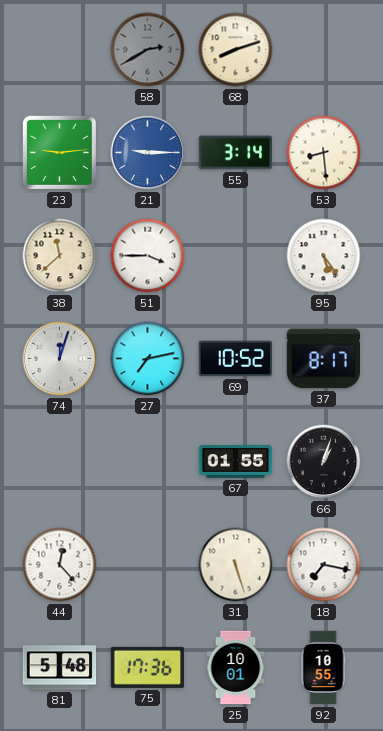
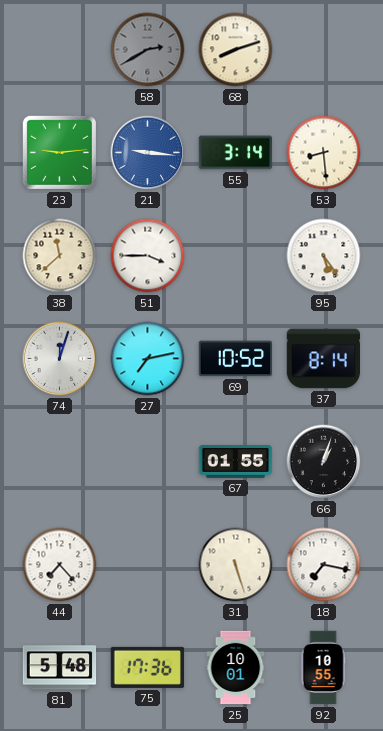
21: 9:15 -> 9:16
37: 8:17 -> 8:14
44: 12:23 -> 7:23
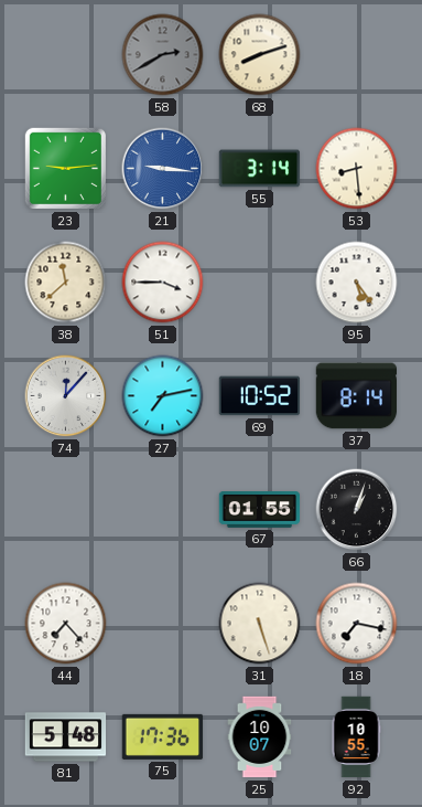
74: 12:03 -> 12:07
25: 10:01 -> 10:07
